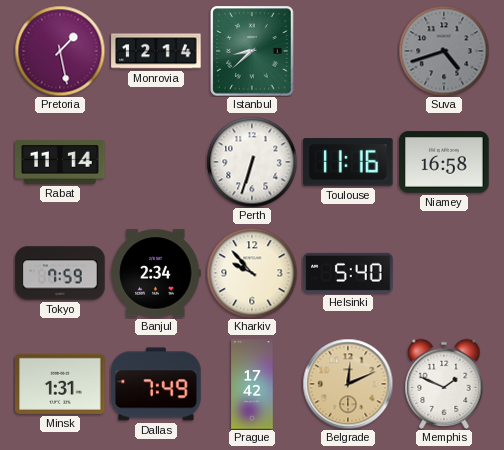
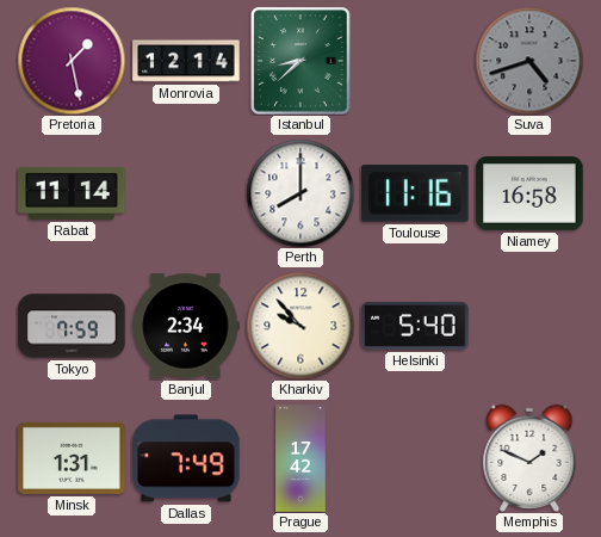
Perth: 6:33 -> 8:00
Belgrade: 12:11 -> none
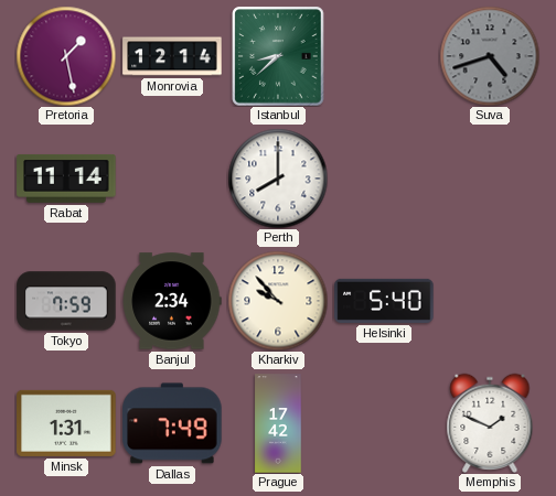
Toulouse: 11:16 -> none
Niamey: 16:58 -> none
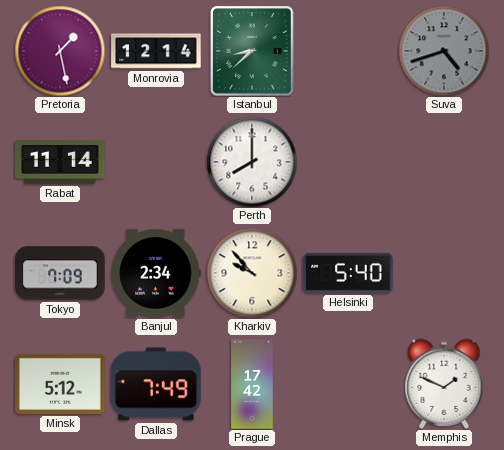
Tokyo: 7:59 -> 7:09
Minsk: 1:31 -> 5:12
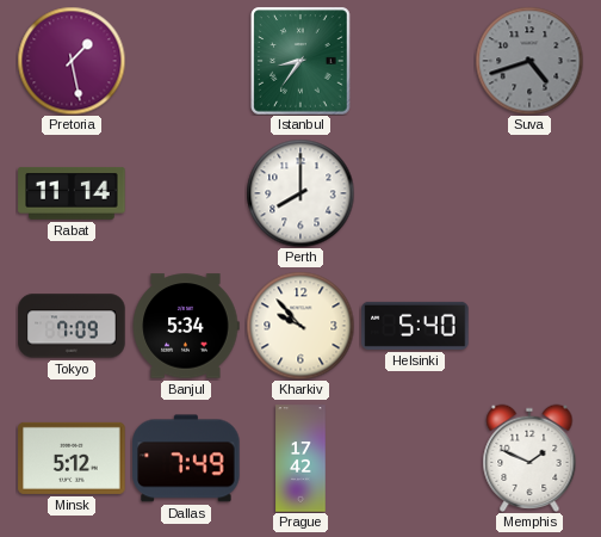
Monrovia: 12:14 -> none
Istanbul: 8:38 -> 8:36
Banjul: 2:34 -> 5:34
